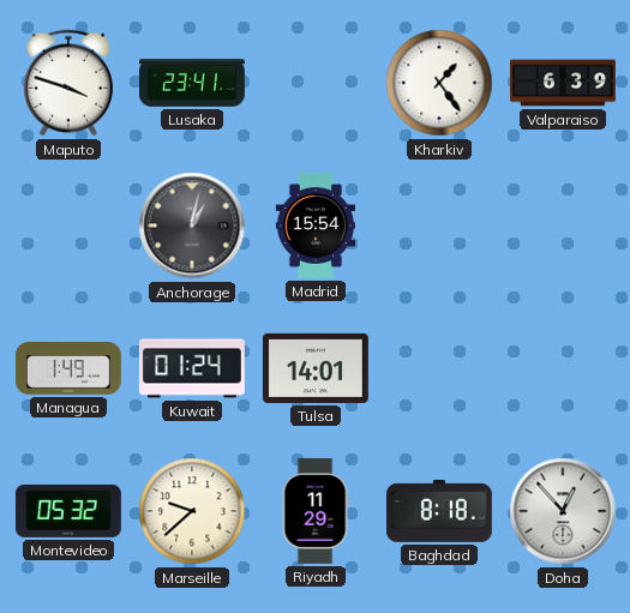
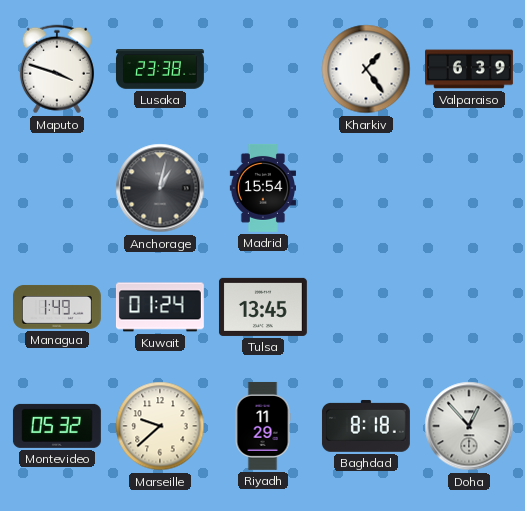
Lusaka: 23:41 -> 23:38
Tulsa: 14:01 -> 13:45
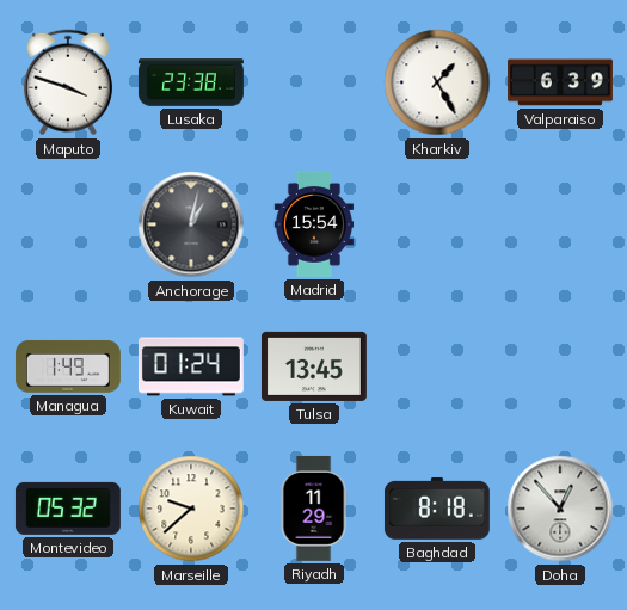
Kharkiv: 1:24 -> 1:25
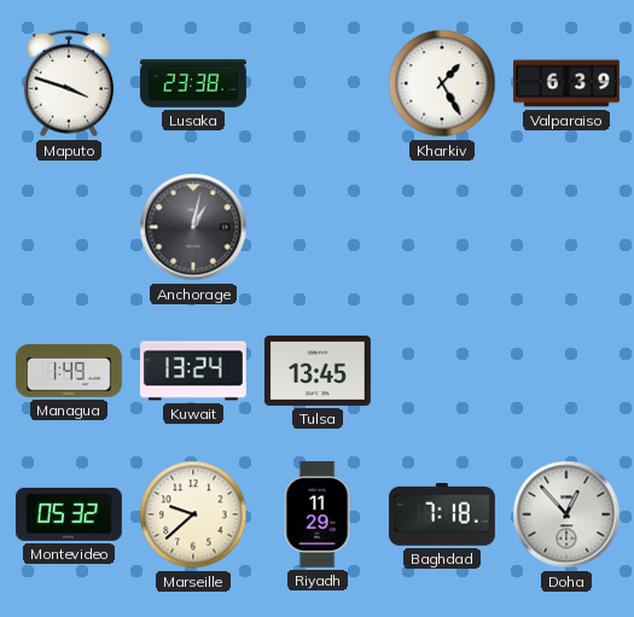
Madrid: 15:54 -> none
Kuwait: 01:24 -> 13:24
Baghdad: 8:18 -> 7:18
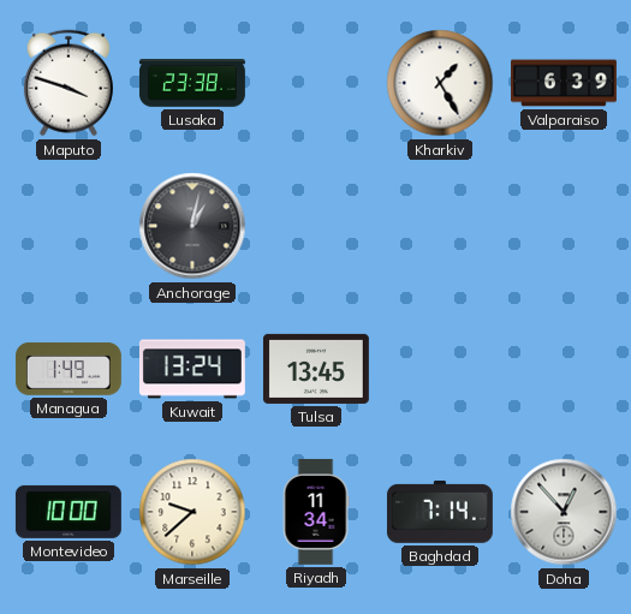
Montevideo: 05:32 -> 10:00
Riyadh: 11:29 -> 11:34
Baghdad: 7:18 -> 7:14
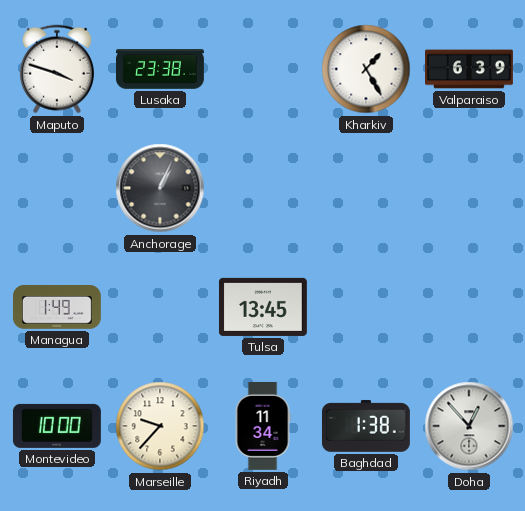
Anchorage: 1:02 -> 1:04
Kuwait: 13:24 -> none
Marseille: 9:38 -> 9:37
Baghdad: 7:14 -> 1:38
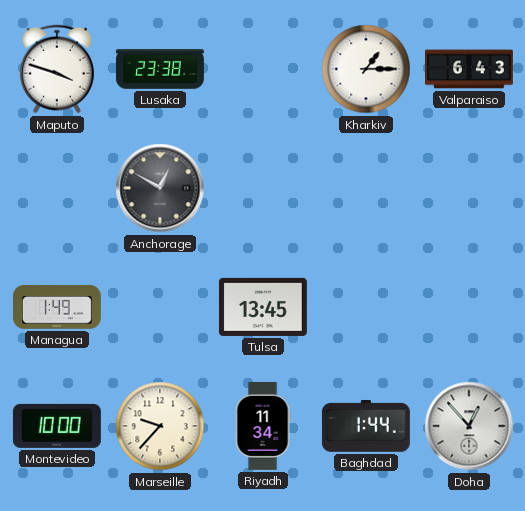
Kharkiv: 1:25 -> 1:15
Valparaiso: 6:39 -> 6:43
Anchorage: 1:04 -> 12:50
Baghdad: 1:38 -> 1:44
